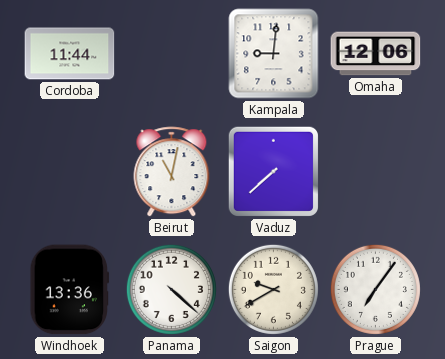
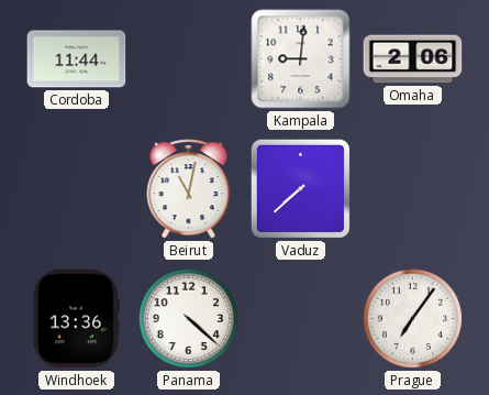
Omaha: 12:06 -> 2:06
Saigon: 9:40 -> none
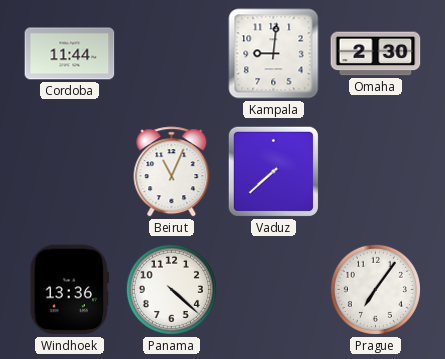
Omaha: 2:06 -> 2:30
Beirut: 11:02 -> 11:04
